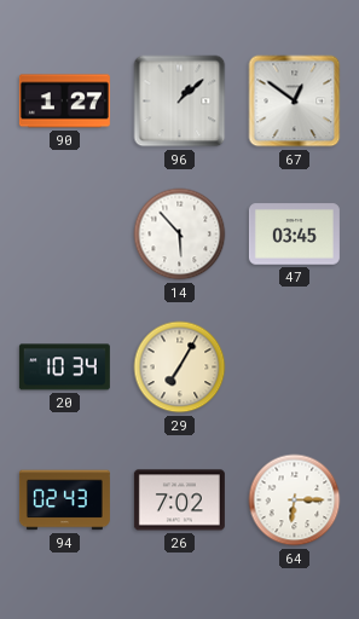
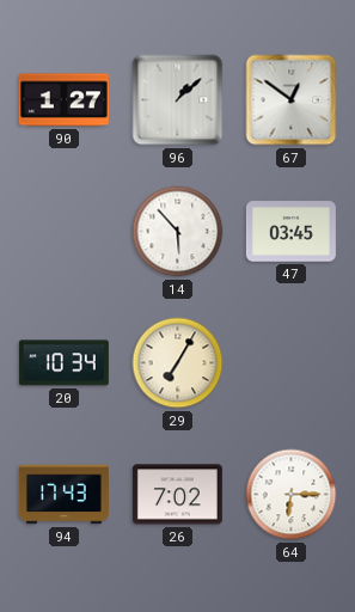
94: 02:43 -> 17:43
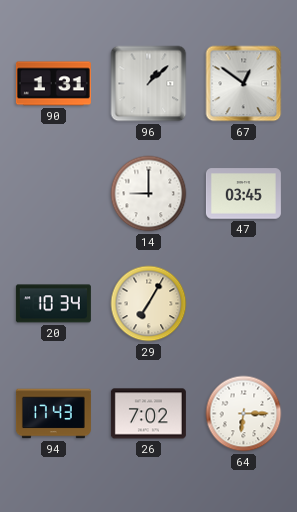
90: 1:27 -> 1:31
14: 5:53 -> 9:00
